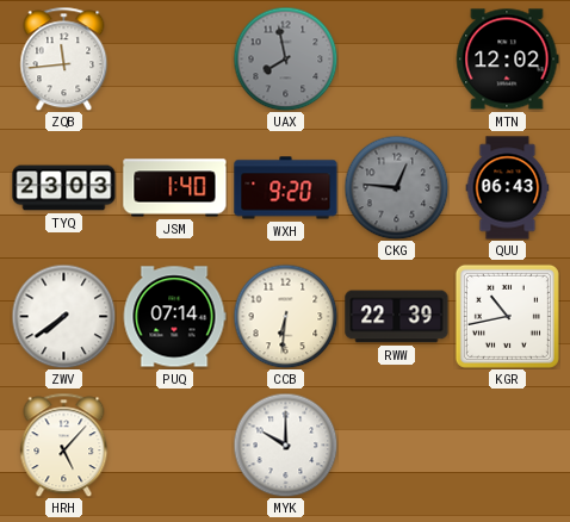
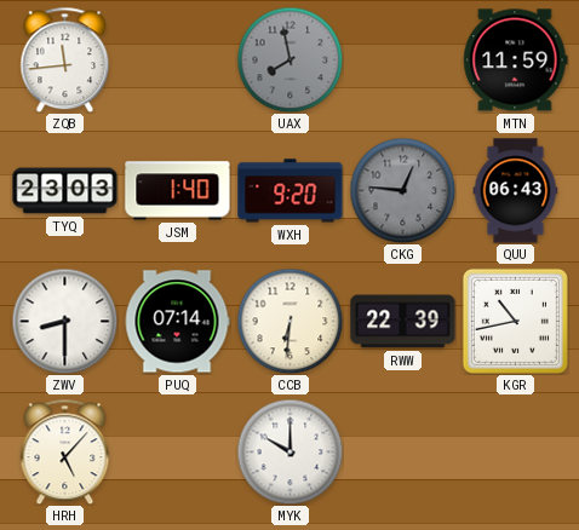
MTN: 12:02 -> 11:59
ZWV: 7:39 -> 8:30
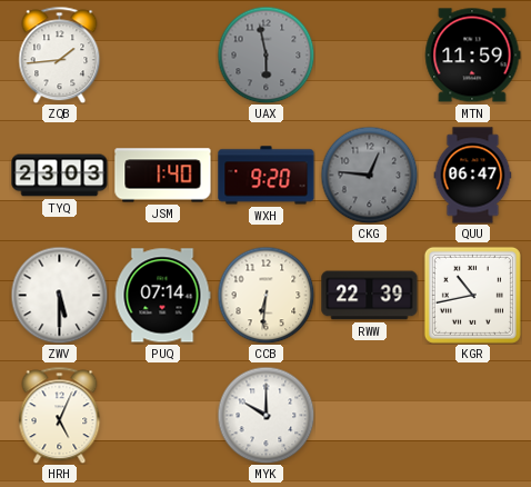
ZQB: 11:44 -> 1:44
UAX: 7:58 -> 5:58
QUU: 06:43 -> 06:47
ZWV: 8:30 -> 5:30
HRH: 5:07 -> 5:04
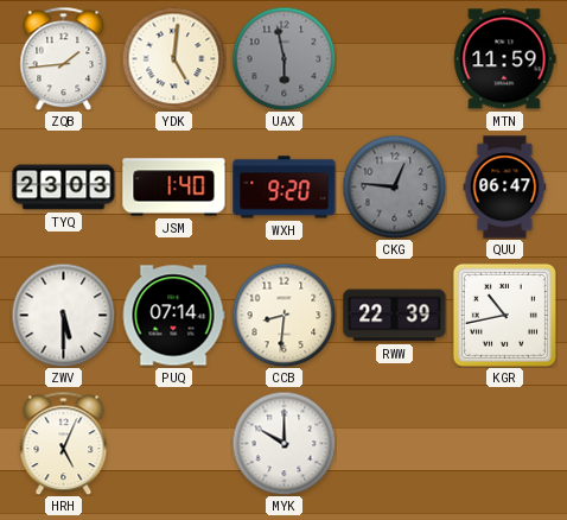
YDK: none -> 5:01
CCB: 6:31 -> 8:31
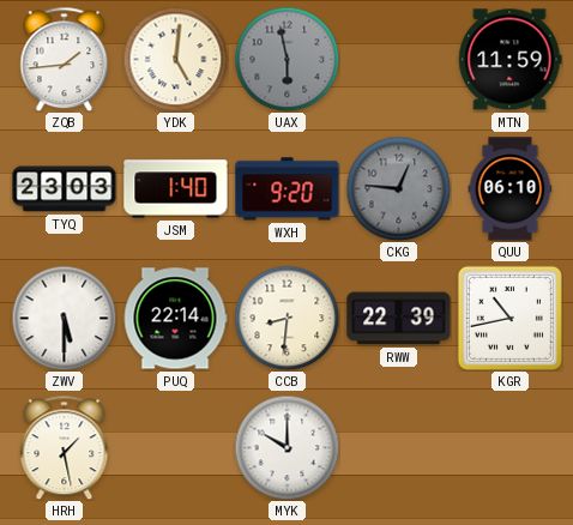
QUU: 06:47 -> 06:10
PUQ: 07:14 -> 22:14
HRH: 5:04 -> 1:28
